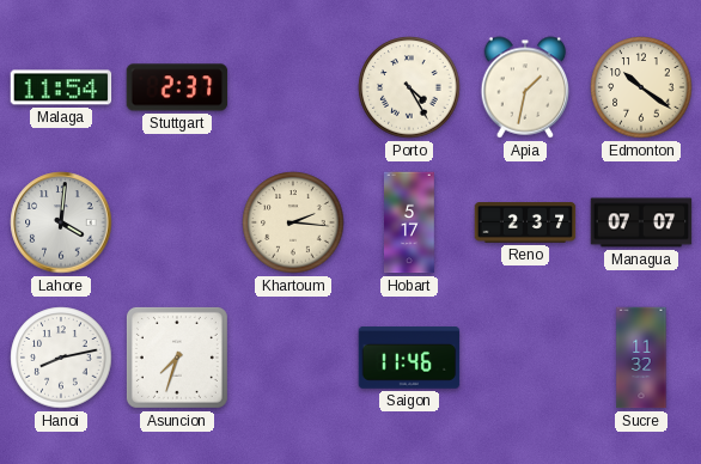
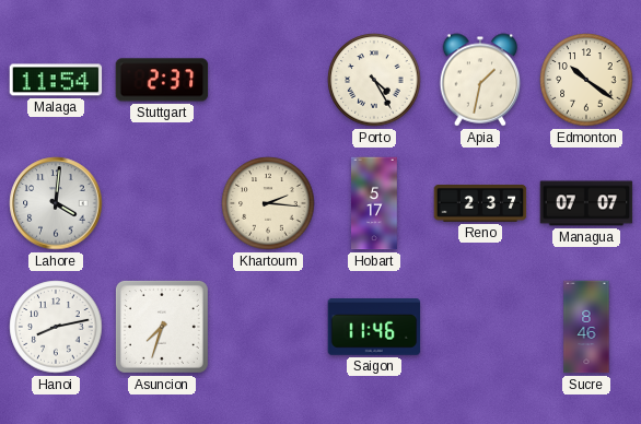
Sucre: 11:32 -> 8:46
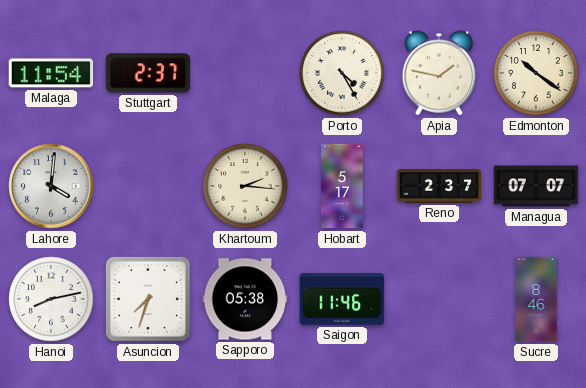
Apia: 1:32 -> 1:47
Sapporo: none -> 05:38
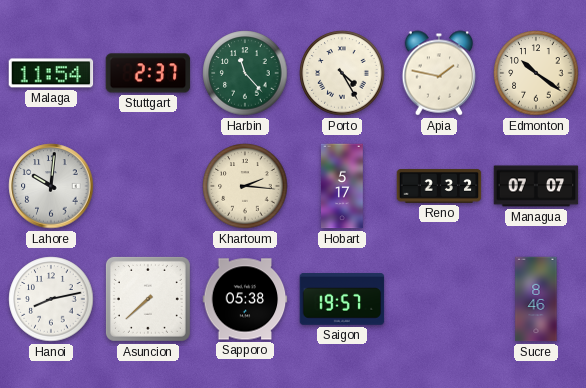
Harbin: none -> 11:23
Lahore: 4:01 -> 10:01
Reno: 2:37 -> 2:32
Asuncion: 7:33 -> 7:38
Saigon: 11:46 -> 19:57
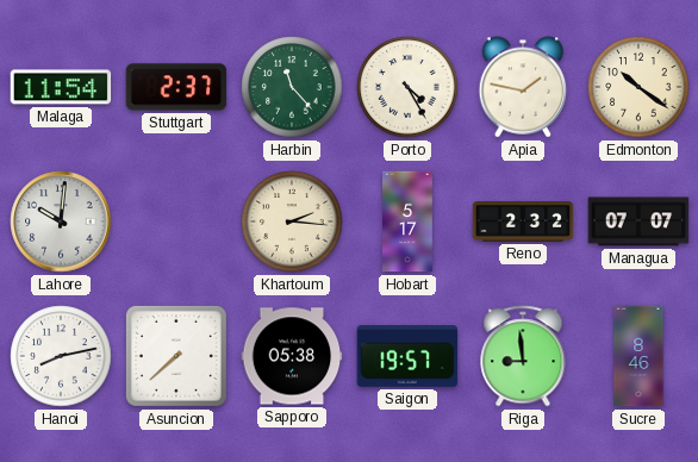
Riga: none -> 8:59
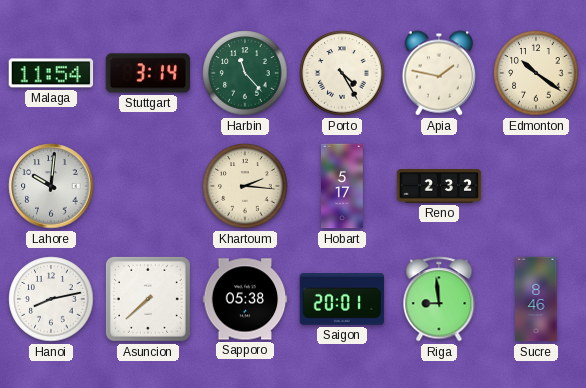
Stuttgart: 2:37 -> 3:14
Managua: 07:07 -> none
Saigon: 19:57 -> 20:01
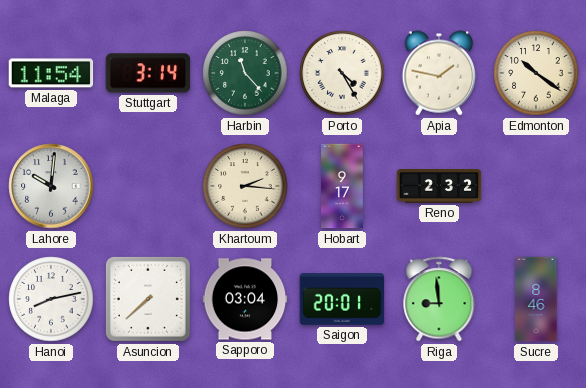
Hobart: 5:17 -> 9:17
Sapporo: 05:38 -> 03:04
